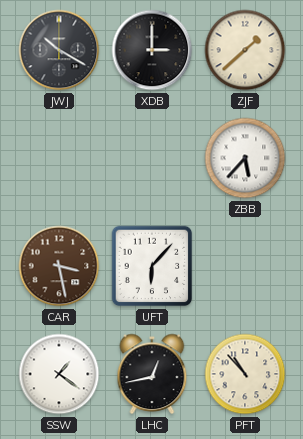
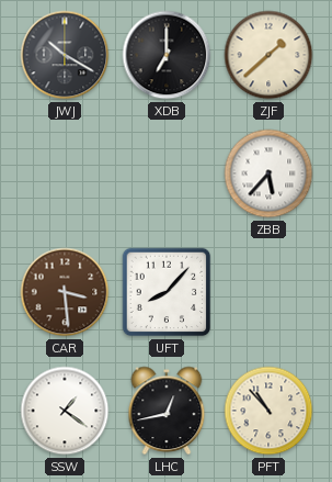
XDB: 3:00 -> 7:00
CAR: 3:28 -> 3:29
UFT: 6:07 -> 8:07
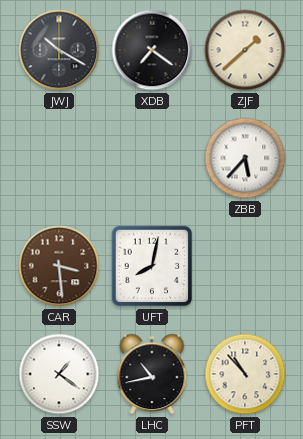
XDB: 7:00 -> 7:21
UFT: 8:07 -> 8:02
LHC: 12:43 -> 10:43
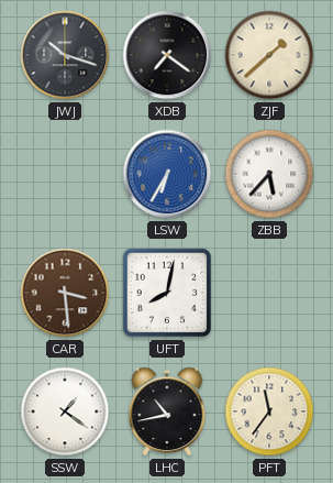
JWJ: 10:20 -> 10:18
LSW: none -> 6:35
PFT: 10:53 -> 11:36
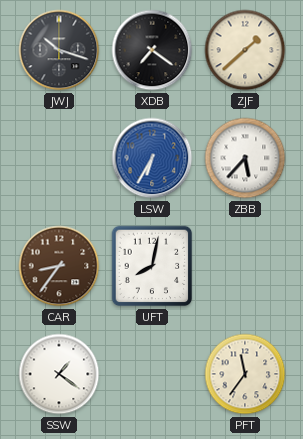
CAR: 3:29 -> 8:36
LHC: 10:43 -> none
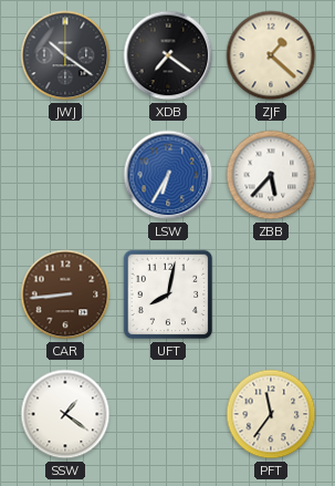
JWJ: 10:18 -> 10:21
ZJF: 1:38 -> 1:22
CAR: 8:36 -> 8:44
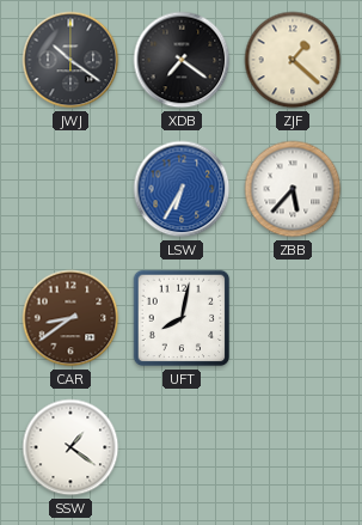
CAR: 8:44 -> 8:39
PFT: 11:36 -> none
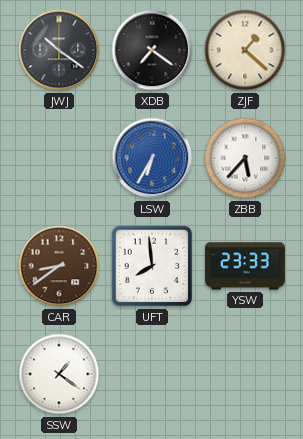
UFT: 8:02 -> 7:59
YSW: none -> 23:33
